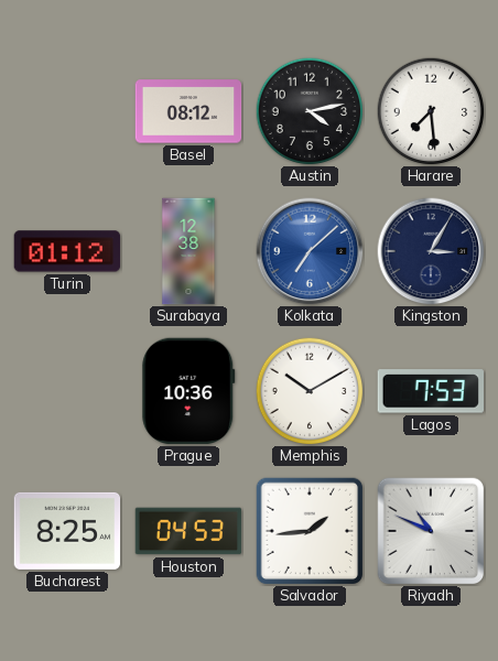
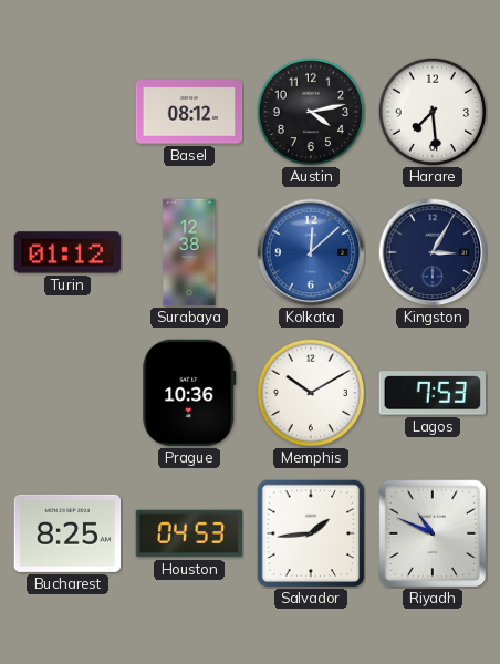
Kolkata: 7:08 -> 12:08
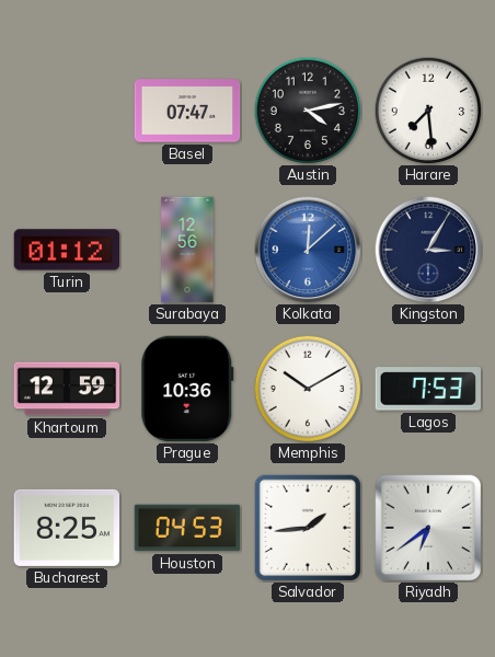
Basel: 08:12 -> 07:47
Surabaya: 12:38 -> 12:56
Khartoum: none -> 12:59
Riyadh: 10:49 -> 6:39
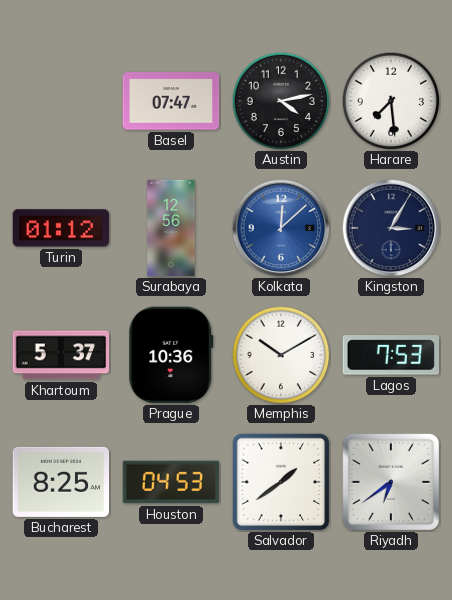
Khartoum: 12:59 -> 5:37
Salvador: 1:44 -> 1:39
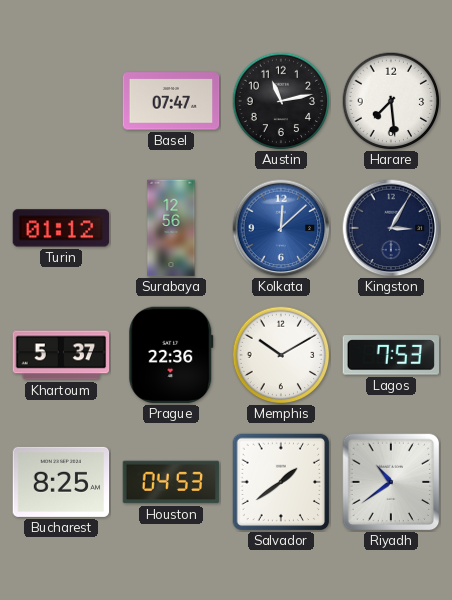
Austin: 4:13 -> 11:13
Prague: 10:36 -> 22:36
Riyadh: 6:39 -> 10:39
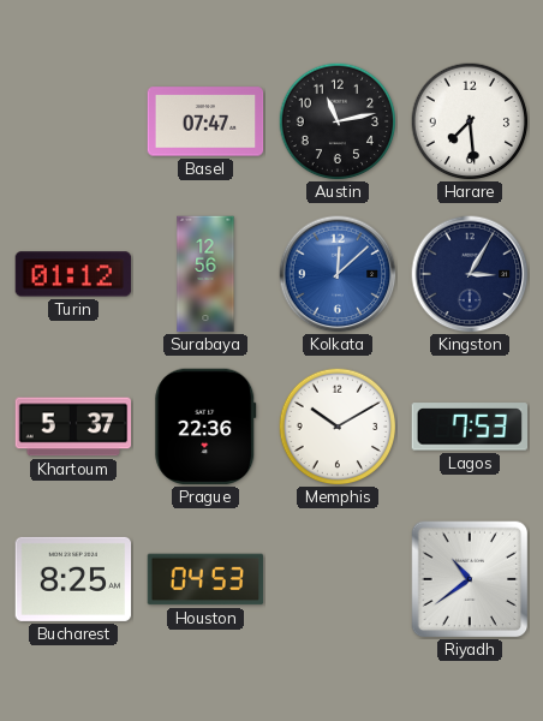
Salvador: 1:39 -> none
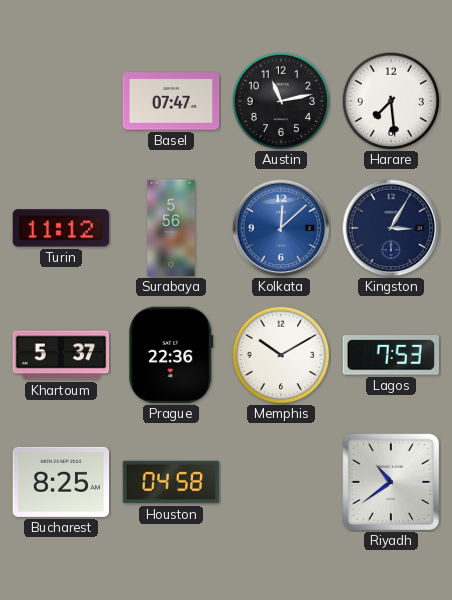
Turin: 01:12 -> 11:12
Surabaya: 12:56 -> 5:56
Houston: 04:53 -> 04:58
